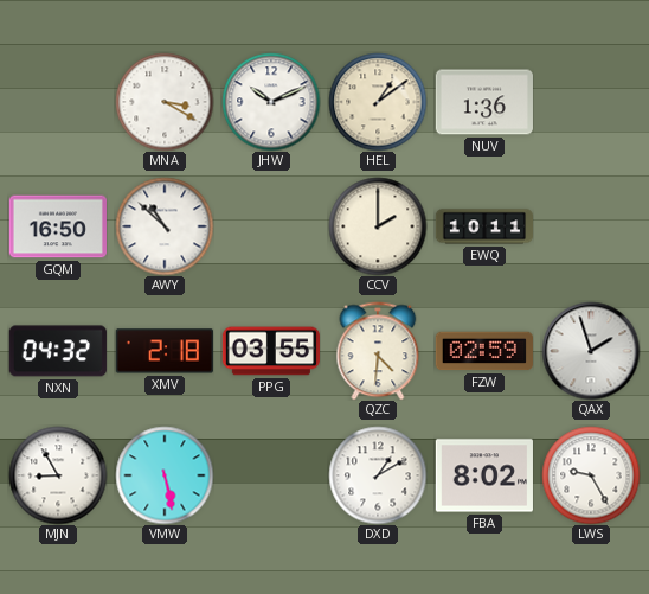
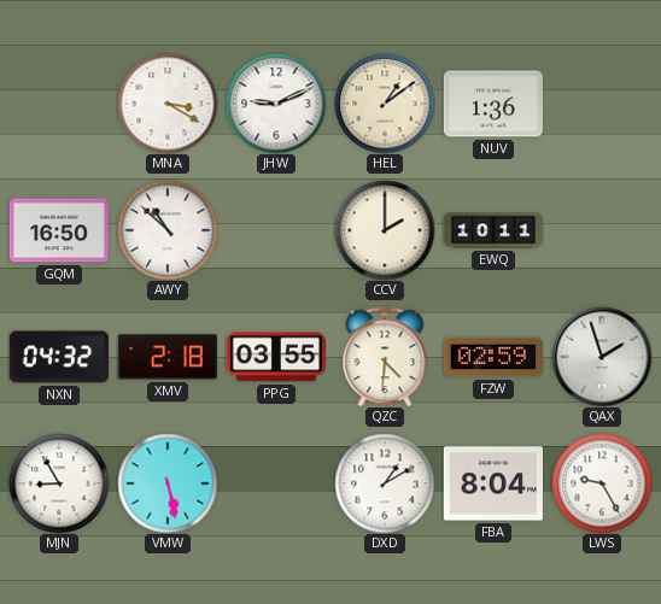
JHW: 10:11 -> 9:11
FBA: 8:02 -> 8:04
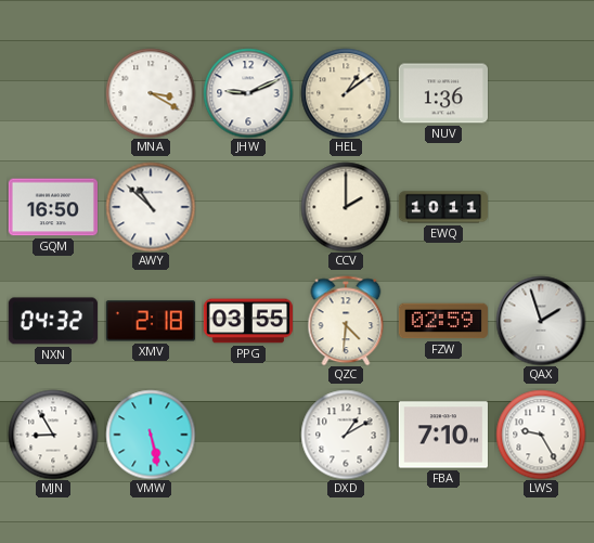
FBA: 8:04 -> 7:10
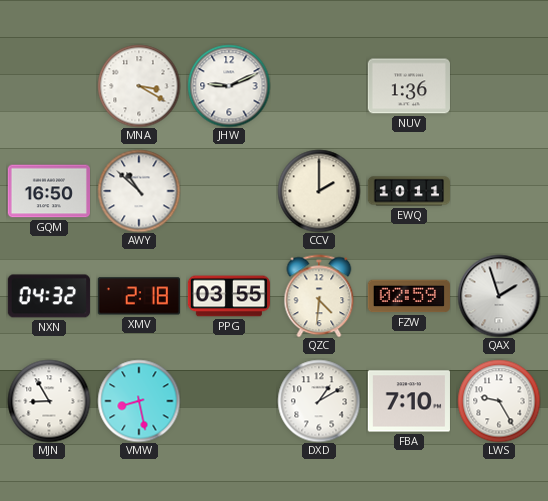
HEL: 1:09 -> none
VMW: 5:28 -> 8:28
